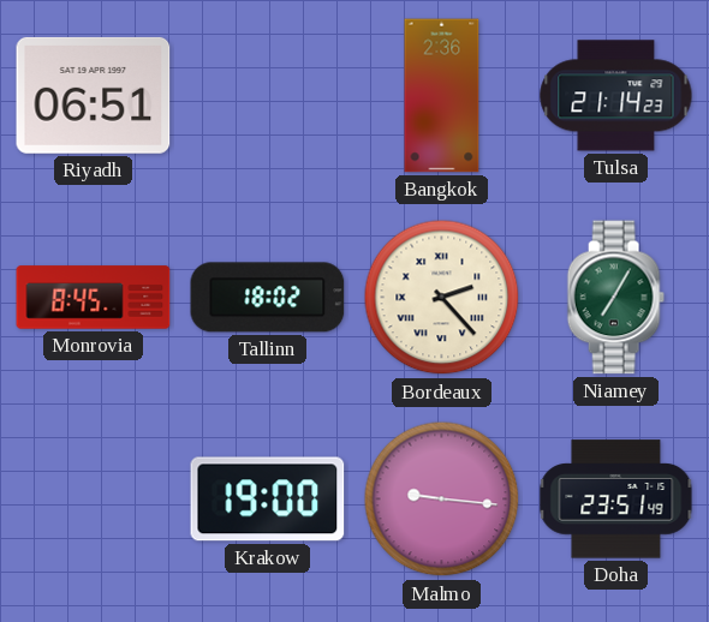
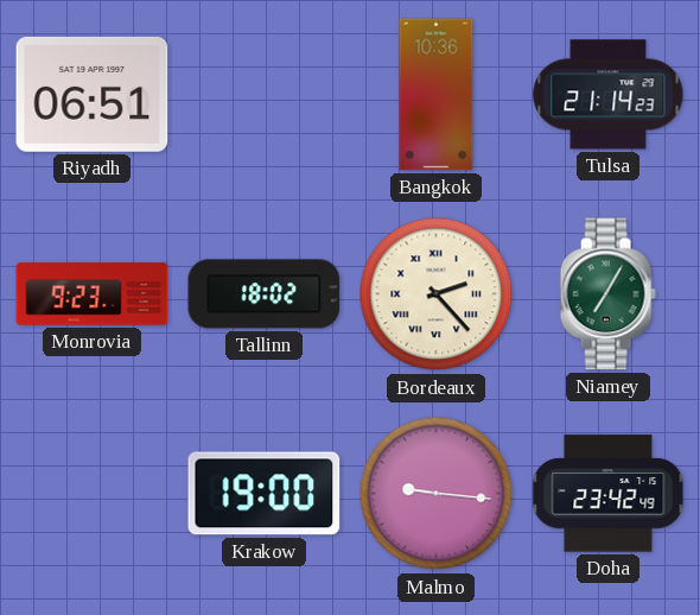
Bangkok: 2:36 -> 10:36
Monrovia: 8:45 -> 9:23
Doha: 23:51 -> 23:42
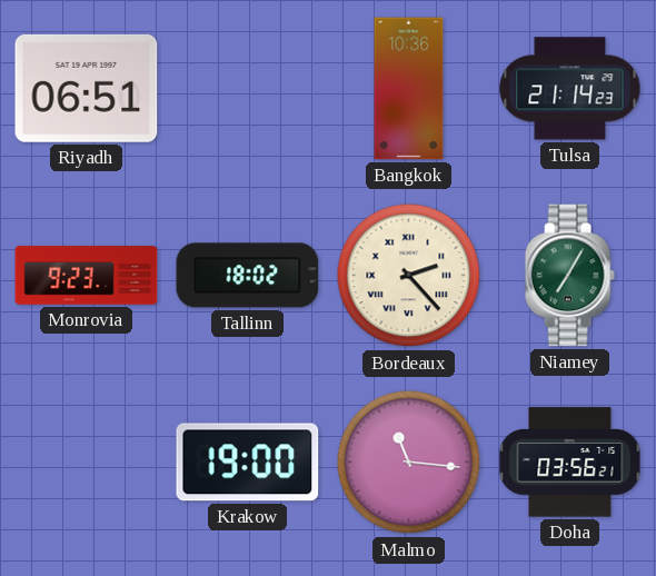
Malmo: 9:16 -> 11:16
Doha: 23:42 -> 03:56
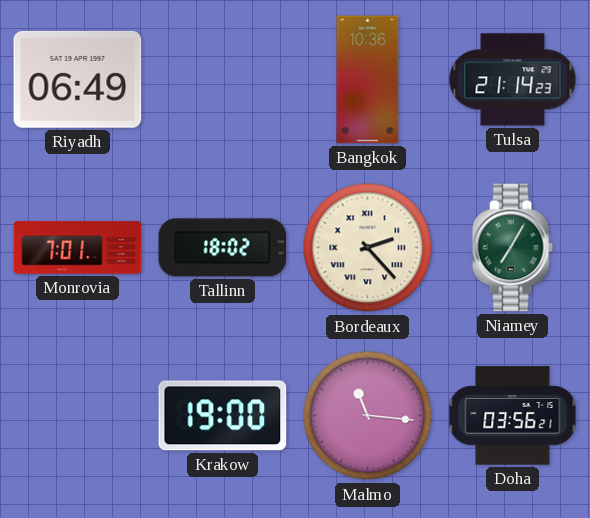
Riyadh: 06:51 -> 06:49
Monrovia: 9:23 -> 7:01
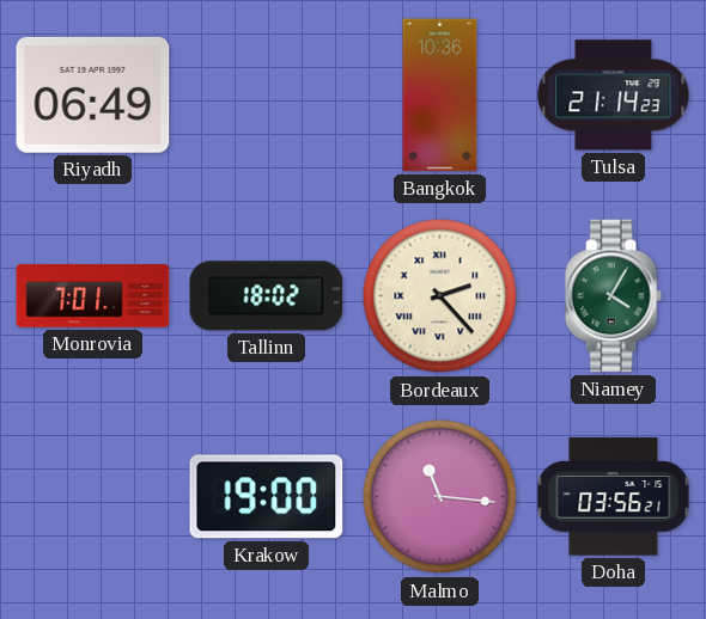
Niamey: 7:05 -> 4:05
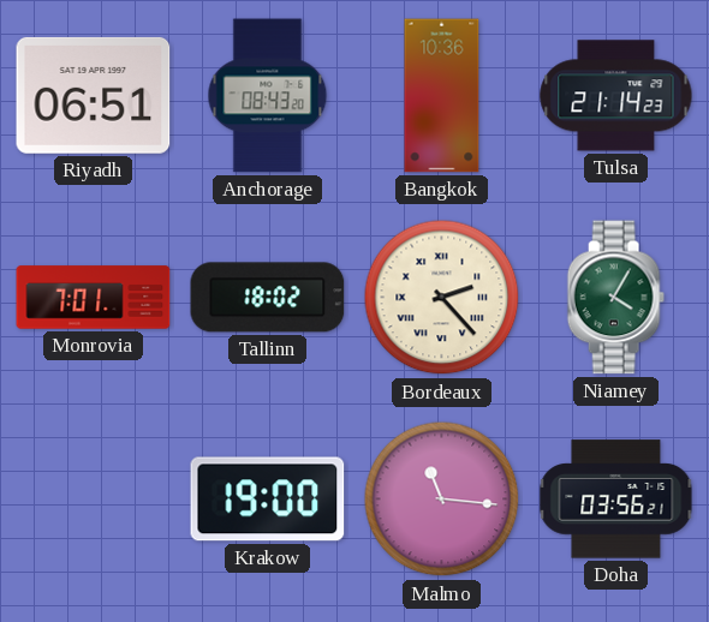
Riyadh: 06:49 -> 06:51
Anchorage: none -> 08:43
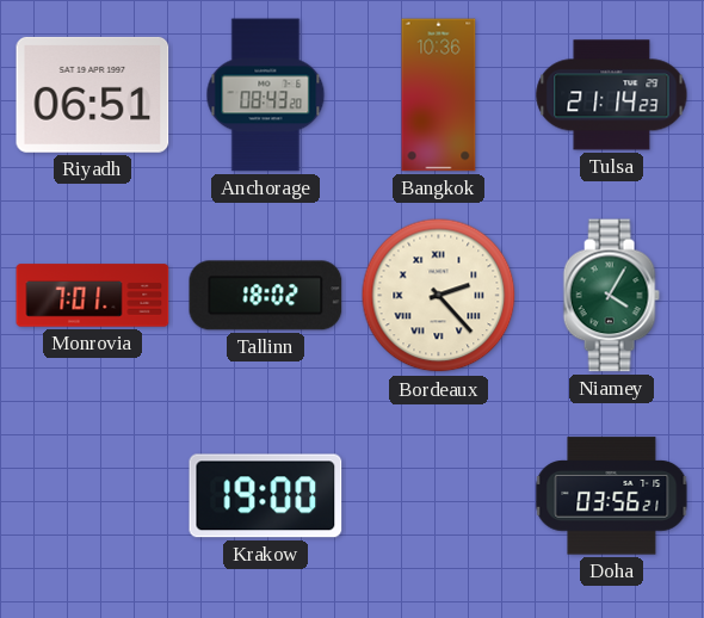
Malmo: 11:16 -> none
